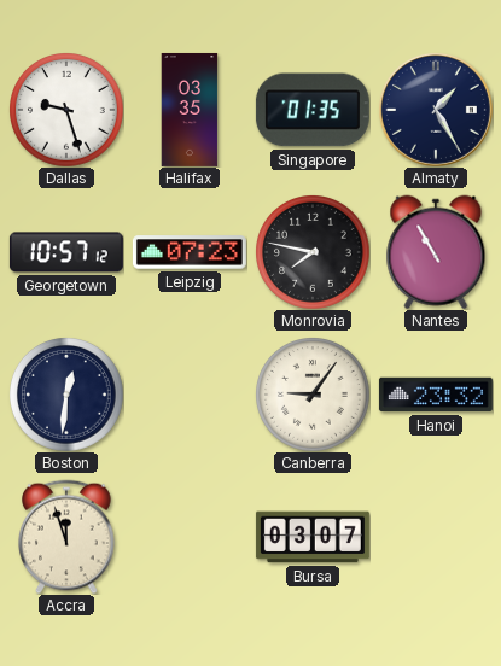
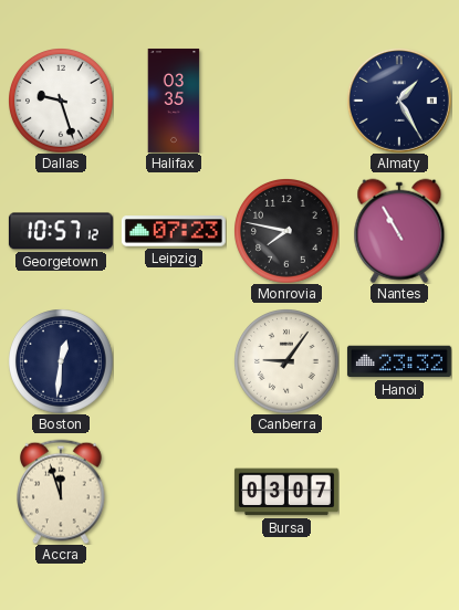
Singapore: 01:35 -> none
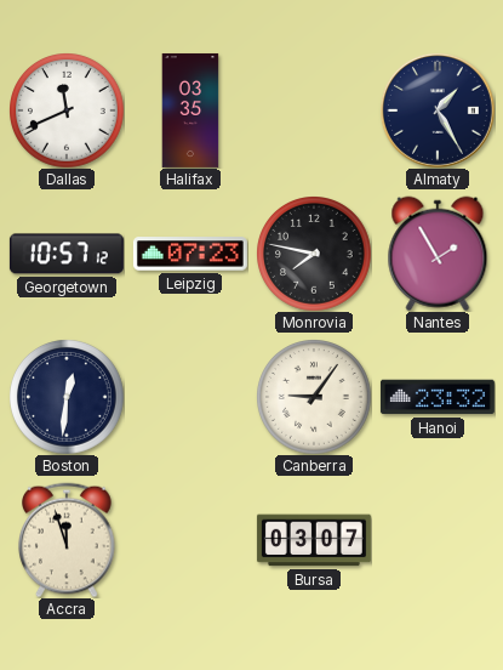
Dallas: 9:27 -> 11:41
Nantes: 10:55 -> 1:55
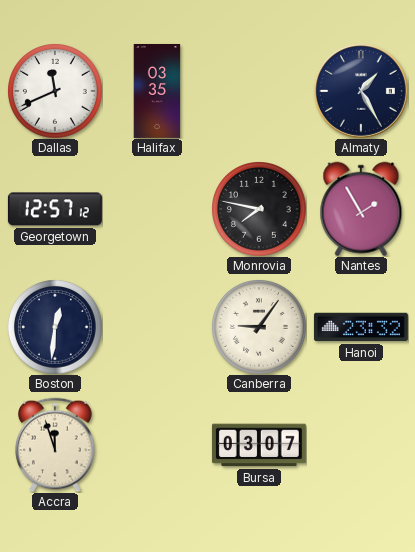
Georgetown: 10:57 -> 12:57
Leipzig: 07:23 -> none
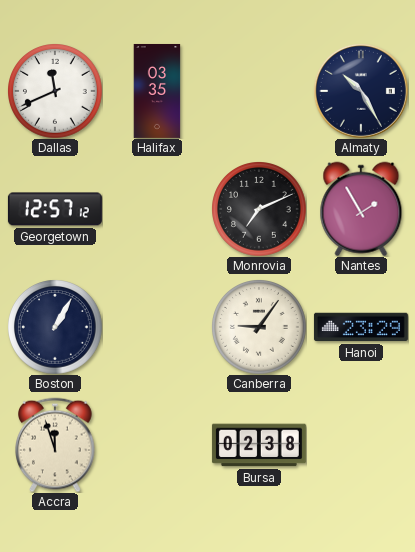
Almaty: 1:25 -> 10:25
Monrovia: 7:47 -> 7:11
Boston: 12:31 -> 1:05
Hanoi: 23:32 -> 23:29
Bursa: 03:07 -> 02:38
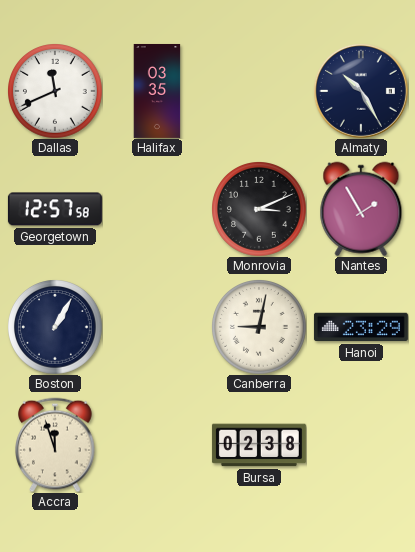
Georgetown: 12:57:12 -> 12:57:58
Monrovia: 7:11 -> 3:11
Canberra: 9:06 -> 9:02
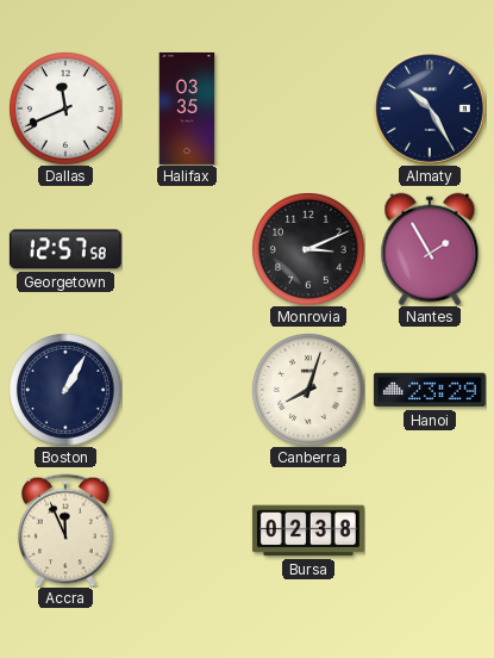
Canberra: 9:02 -> 8:03
Accra: 11:57 -> 11:56
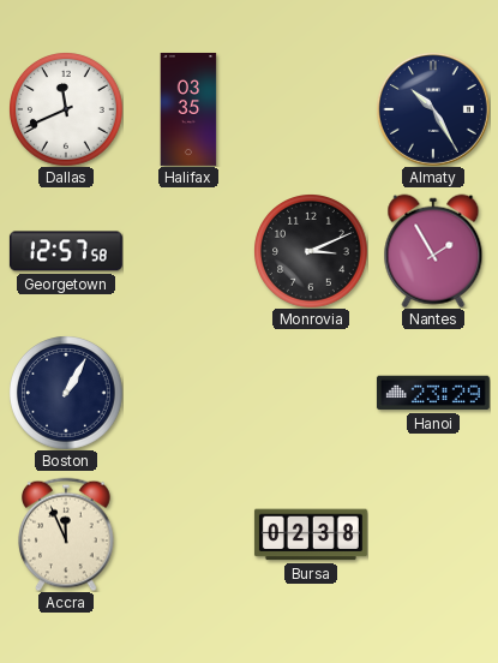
Canberra: 8:03 -> none
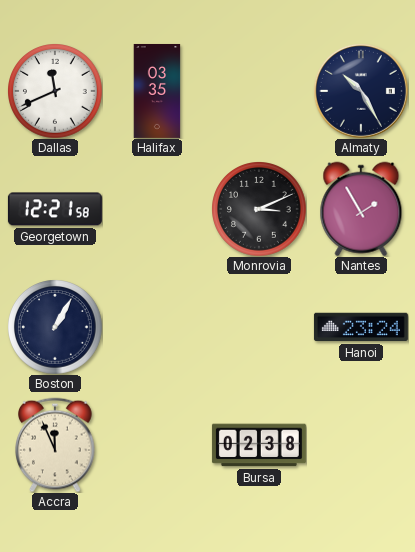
Georgetown: 12:57 -> 12:21
Hanoi: 23:29 -> 23:24
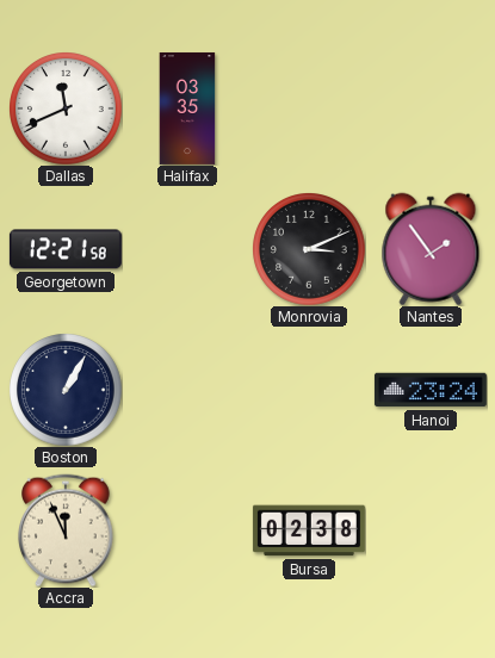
Almaty: 10:25 -> none
Nantes: 1:55 -> 1:54
